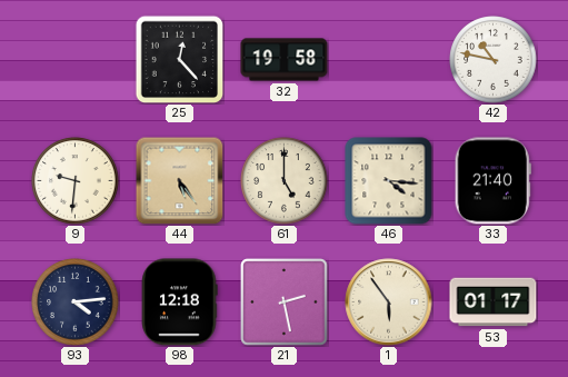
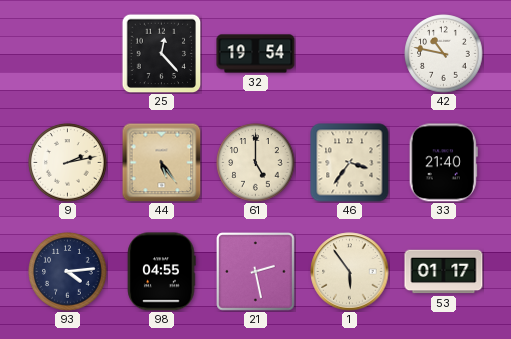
32: 19:58 -> 19:54
9: 9:31 -> 2:13
46: 4:16 -> 3:36
98: 12:18 -> 04:55
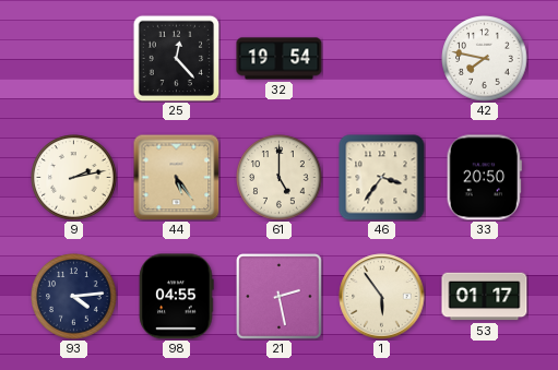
42: 10:47 -> 7:47
33: 21:40 -> 20:50
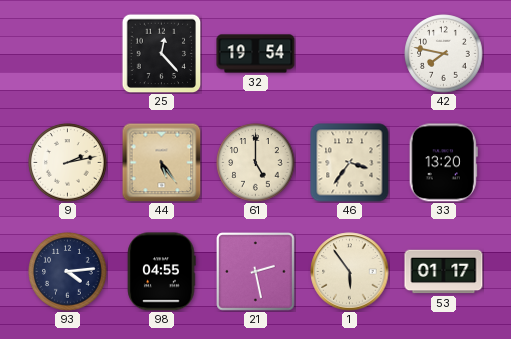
33: 20:50 -> 13:20
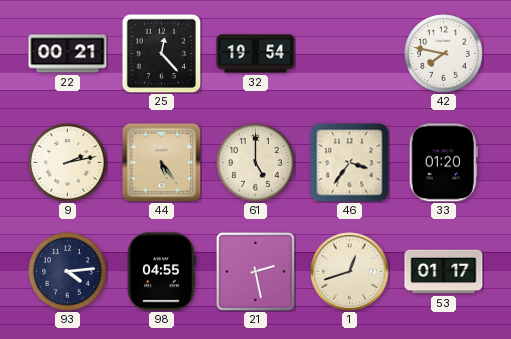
22: none -> 00:21
33: 13:20 -> 01:20
1: 5:54 -> 12:42
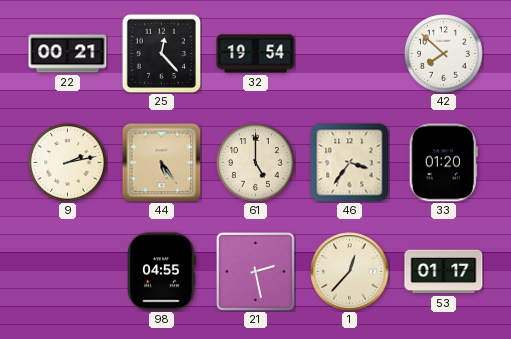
42: 7:47 -> 7:52
93: 4:14 -> none
1: 12:42 -> 12:37
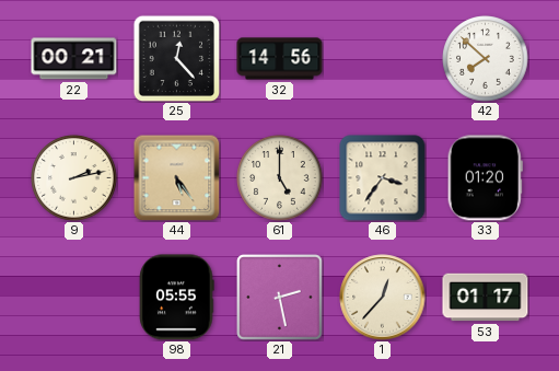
32: 19:54 -> 14:56
98: 04:55 -> 05:55
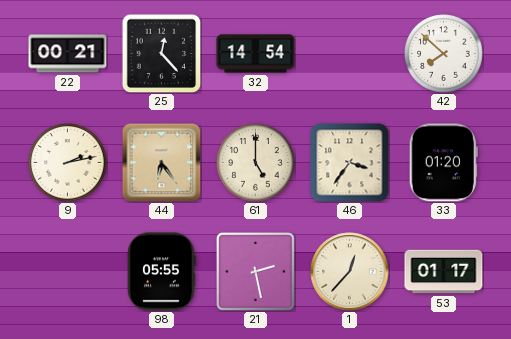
32: 14:56 -> 14:54
44: 5:24 -> 6:24
